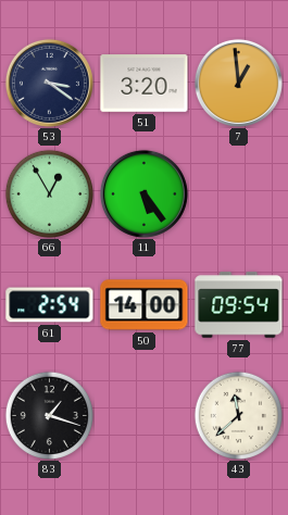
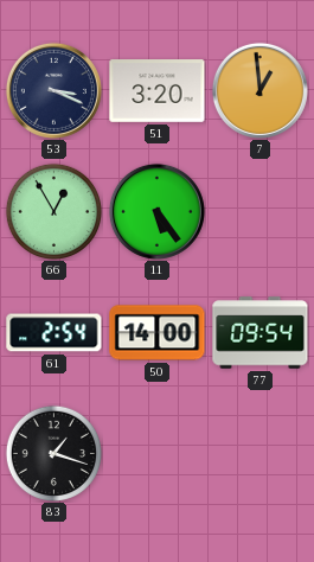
53: 3:21 -> 3:19
43: 11:38 -> none
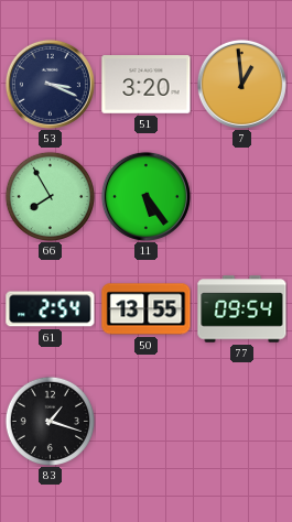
66: 12:55 -> 7:55
50: 14:00 -> 13:55
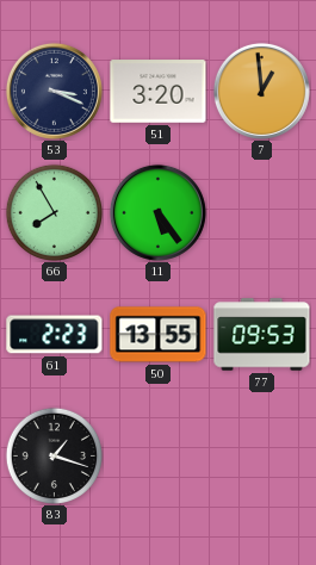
61: 2:54 -> 2:23
77: 09:54 -> 09:53
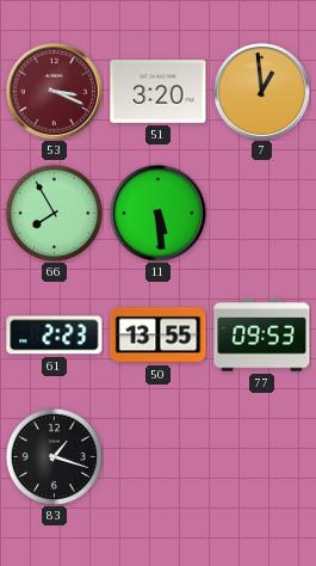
53 dial: navy -> burgundy
11: 5:24 -> 5:29
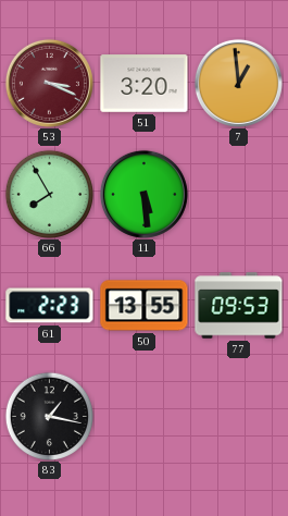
83: 1:18 -> 1:17
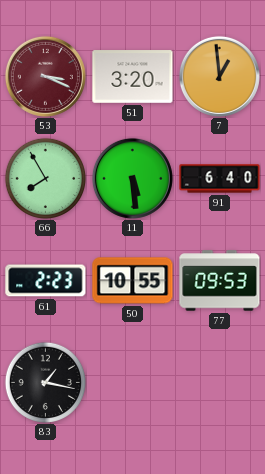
91: none -> 6:40
50: 13:55 -> 10:55
